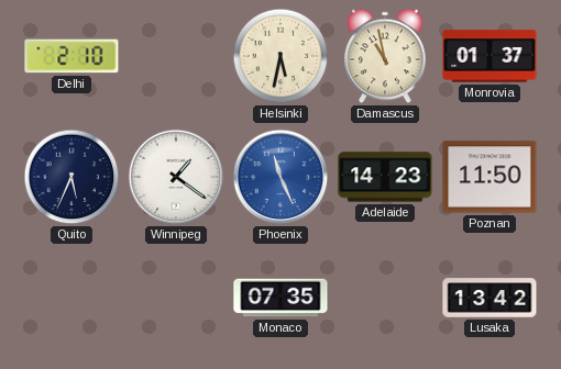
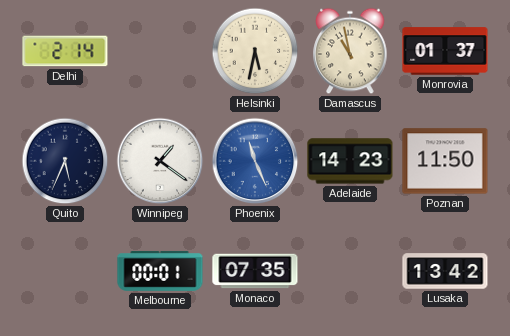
Delhi: 2:10 -> 2:14
Melbourne: none -> 00:01
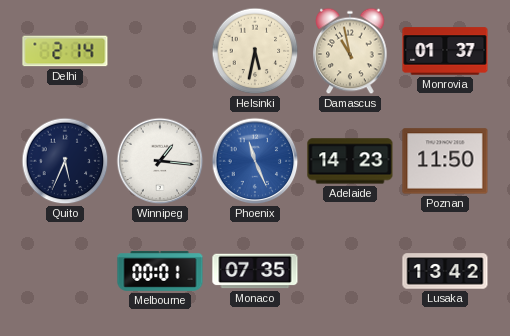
Winnipeg: 1:21 -> 1:16
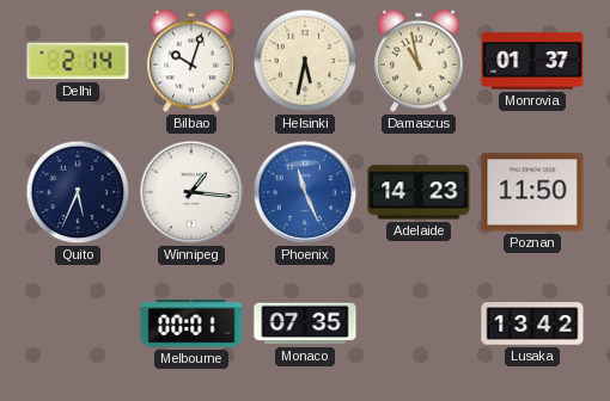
Bilbao: none -> 10:03
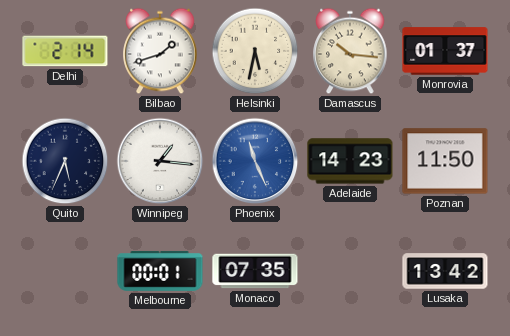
Bilbao: 10:03 -> 1:42
Damascus: 10:58 -> 10:16
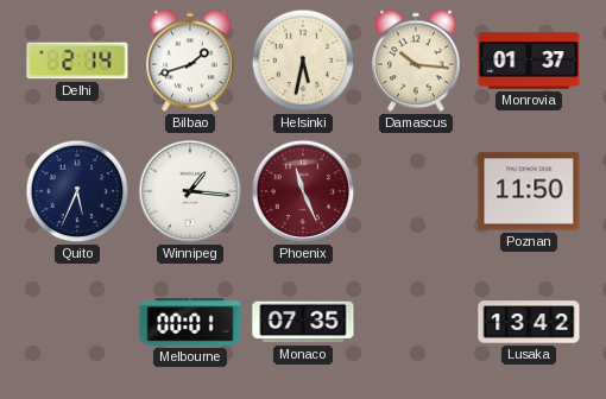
Phoenix dial: blue -> burgundy
Adelaide: 14:23 -> none
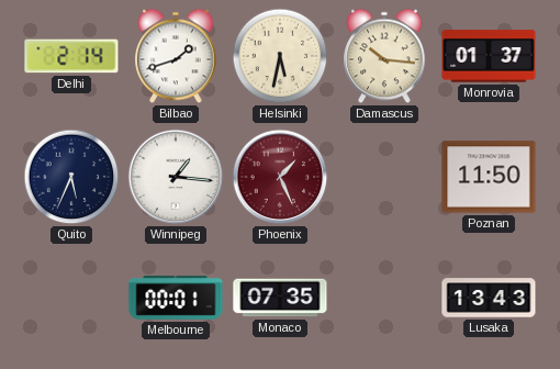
Phoenix: 11:26 -> 1:26
Lusaka: 13:42 -> 13:43
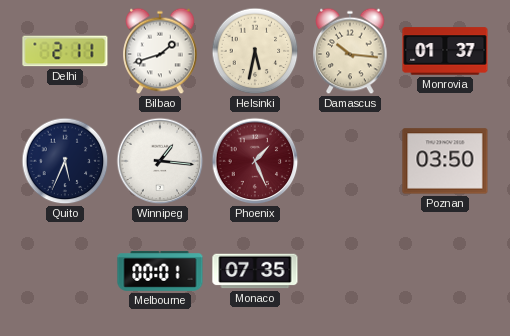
Delhi: 2:14 -> 2:11
Poznan: 11:50 -> 03:50
Lusaka: 13:43 -> none
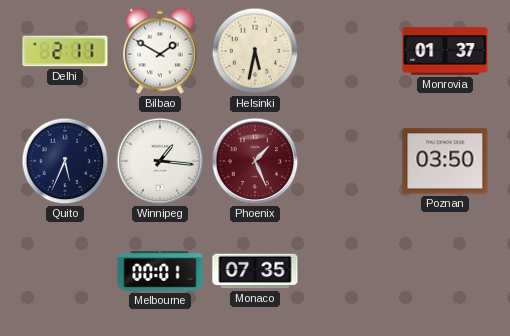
Bilbao: 1:42 -> 1:50
Damascus: 10:16 -> none
